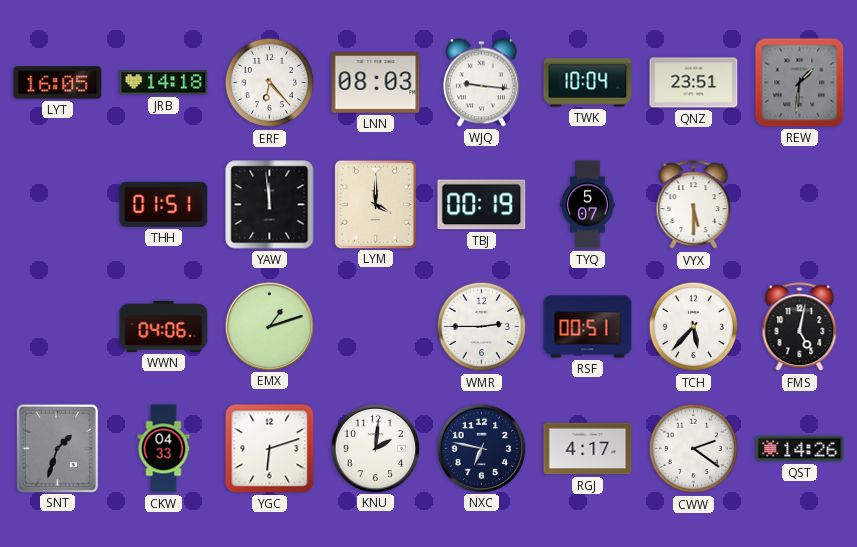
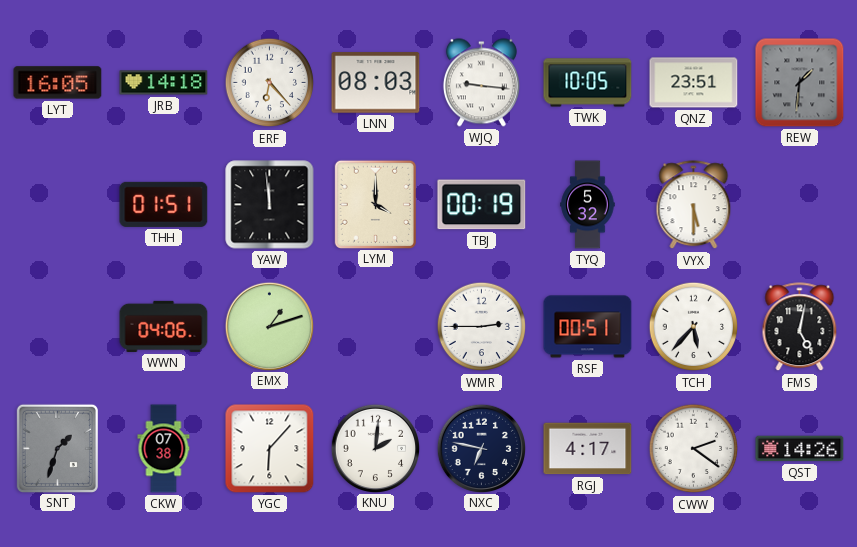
TWK: 10:04 -> 10:05
TYQ: 5:07 -> 5:32
CKW: 04:33 -> 07:38
YGC: 6:12 -> 6:07
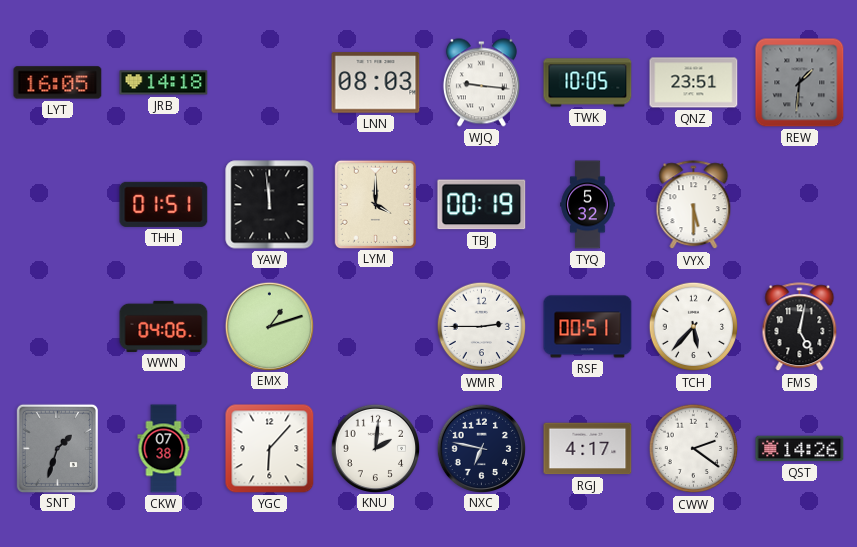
ERF: 6:23 -> none
